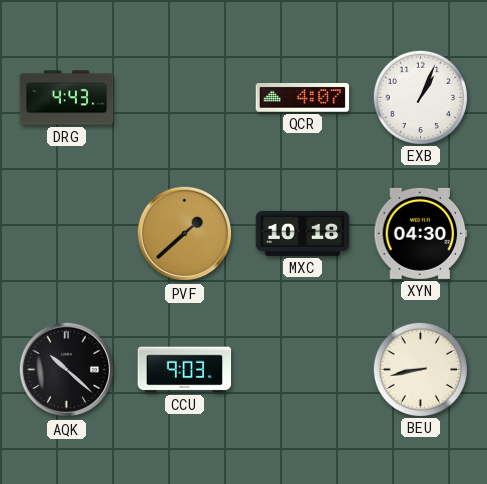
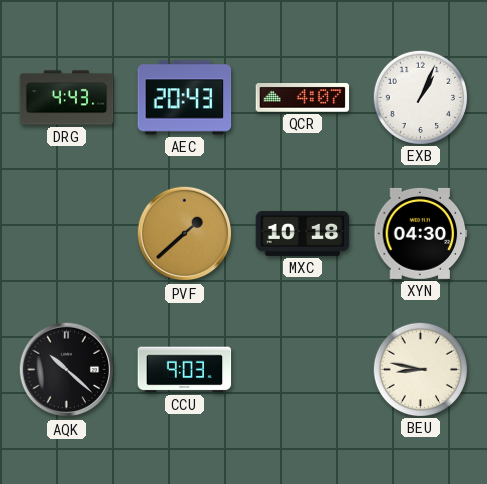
AEC: none -> 20:43
BEU: 8:43 -> 8:47
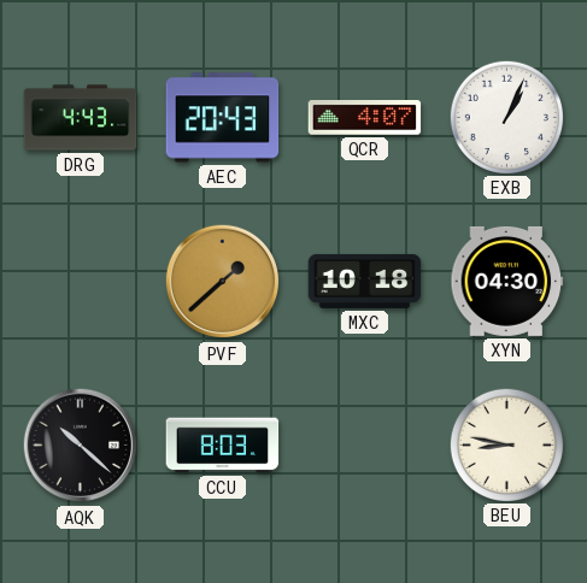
CCU: 9:03 -> 8:03
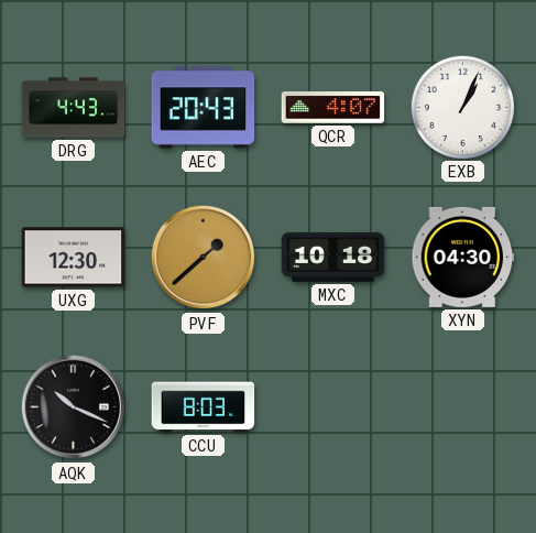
UXG: none -> 12:30
AQK: 10:22 -> 10:19
BEU: 8:47 -> none
